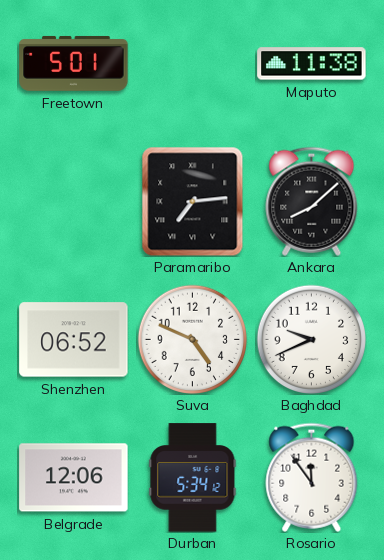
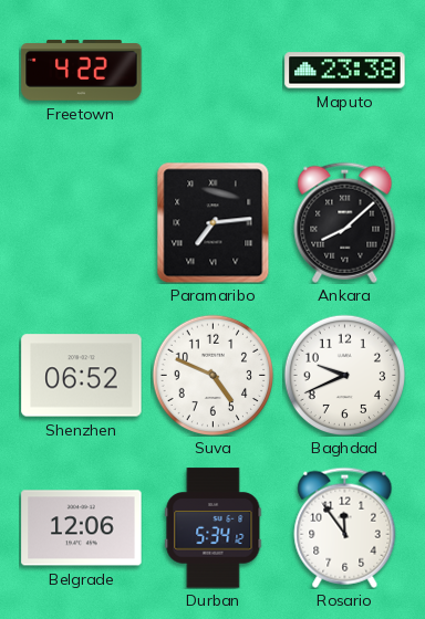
Freetown: 5:01 -> 4:22
Maputo: 11:38 -> 23:38
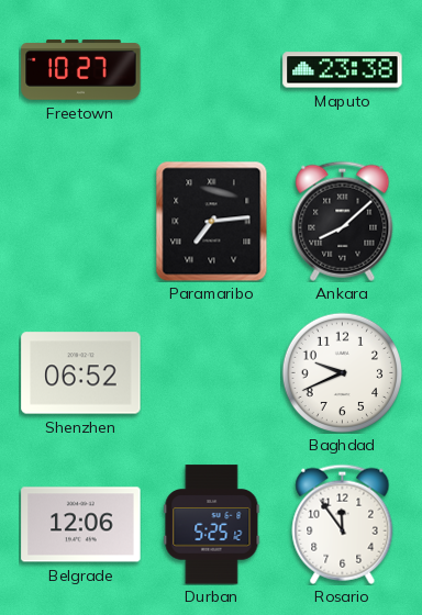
Freetown: 4:22 -> 10:27
Suva: 4:49 -> none
Durban: 5:34 -> 5:25
